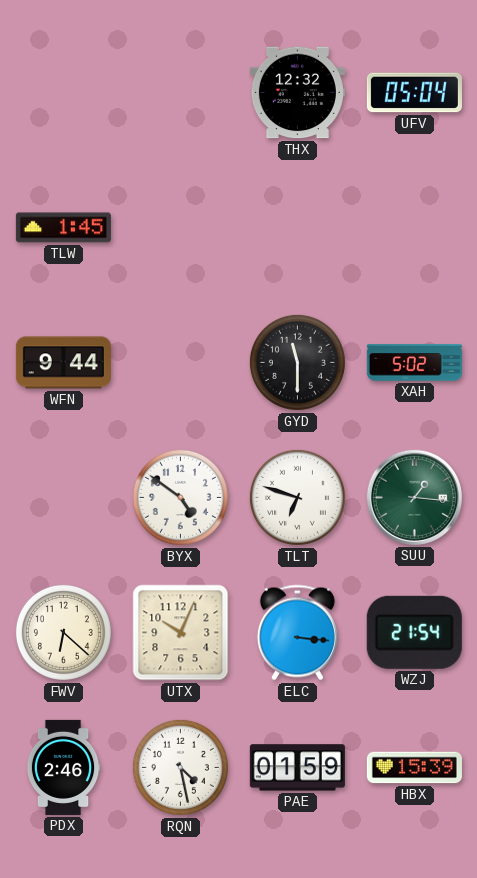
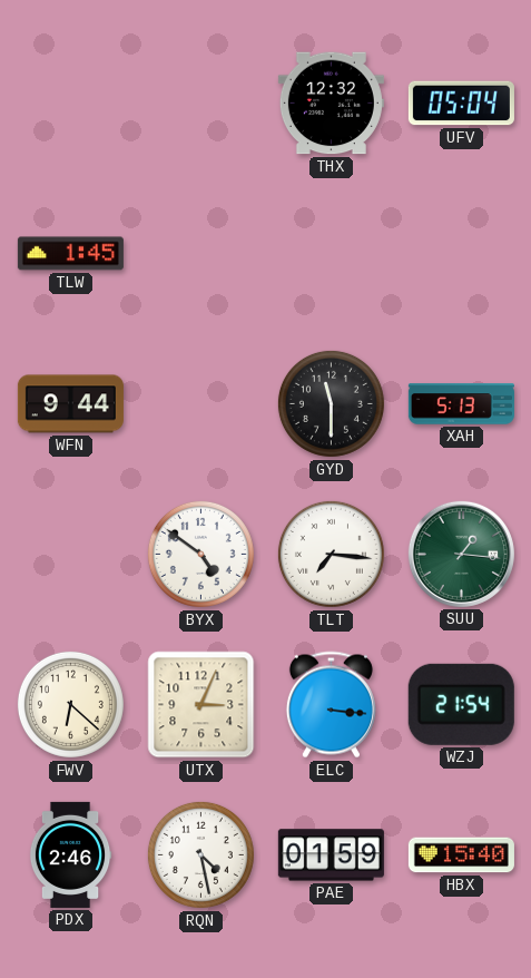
XAH: 5:02 -> 5:13
TLT: 6:48 -> 7:16
UTX: 10:04 -> 3:04
HBX: 15:39 -> 15:40
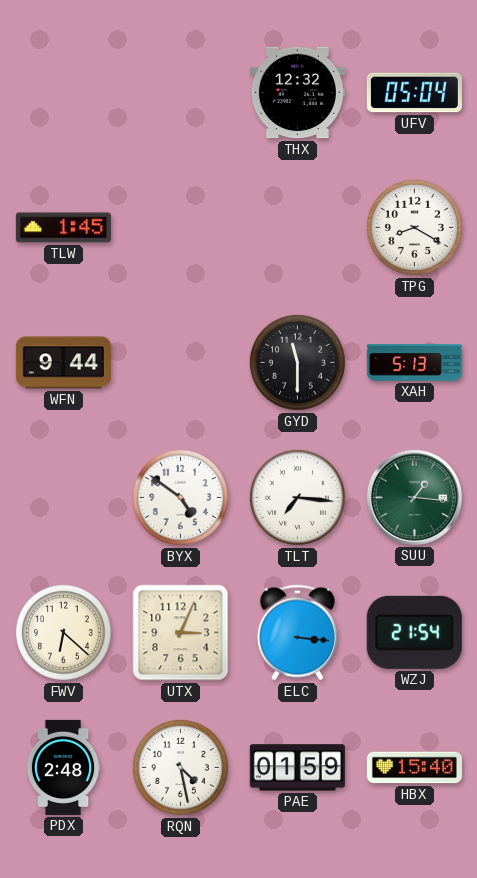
TPG: none -> 8:20
PDX: 2:46 -> 2:48
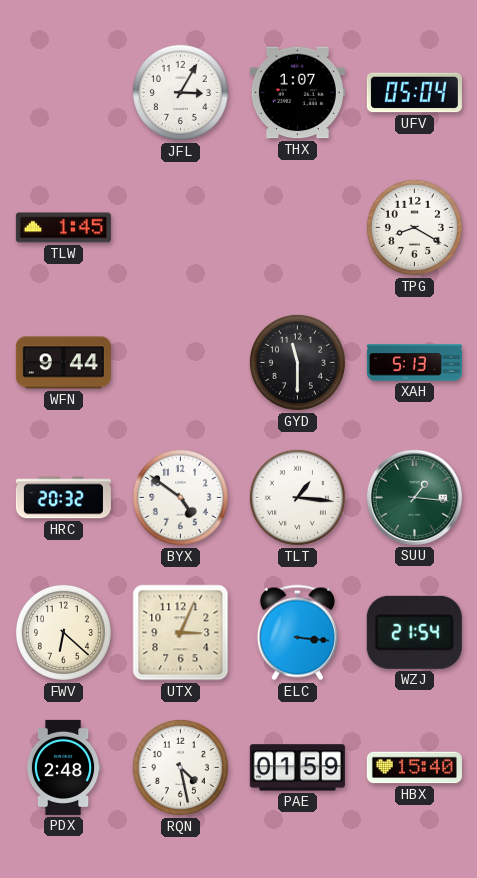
JFL: none -> 3:05
THX: 12:32 -> 1:07
HRC: none -> 20:32
TLT: 7:16 -> 1:16
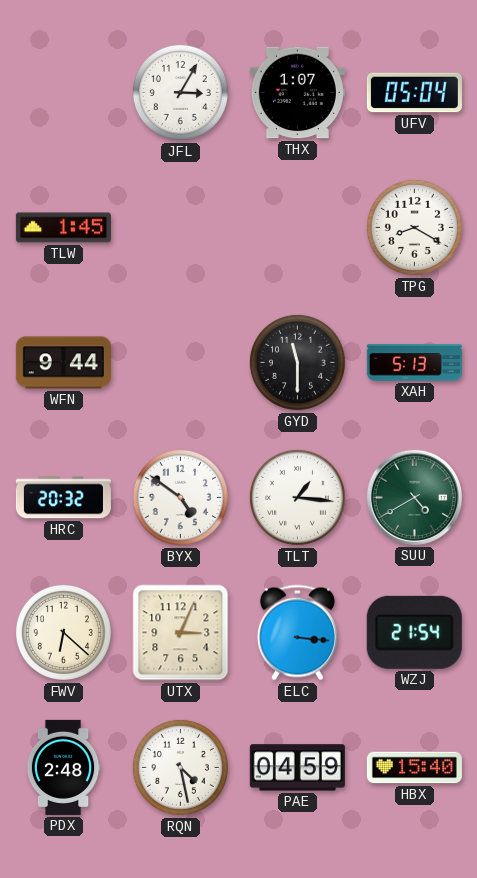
SUU: 1:16 -> 4:40
PAE: 01:59 -> 04:59
